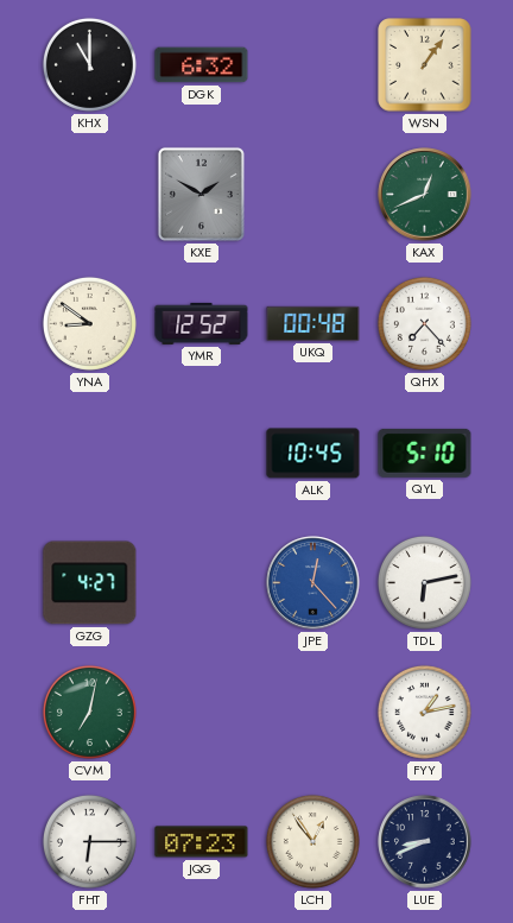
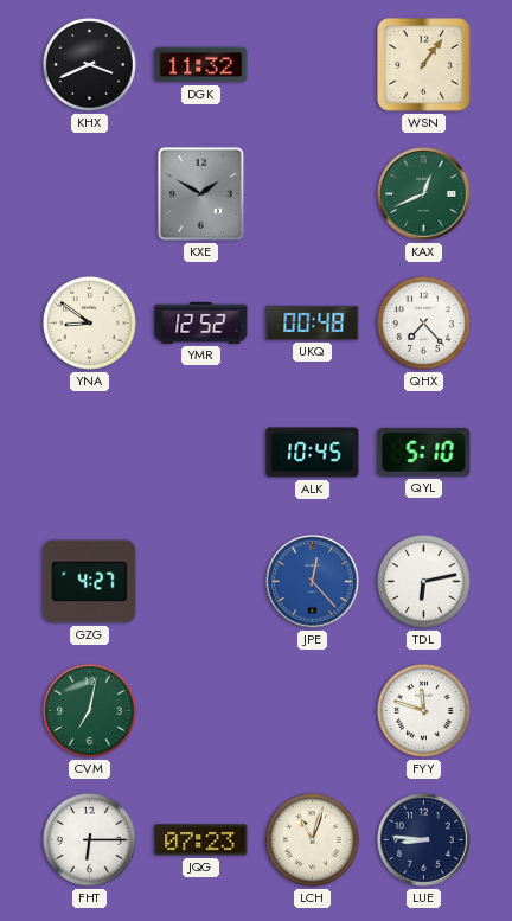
KHX: 11:00 -> 3:41
DGK: 6:32 -> 11:32
FYY: 1:13 -> 11:48
LCH: 12:54 -> 11:03
LUE: 8:41 -> 8:46
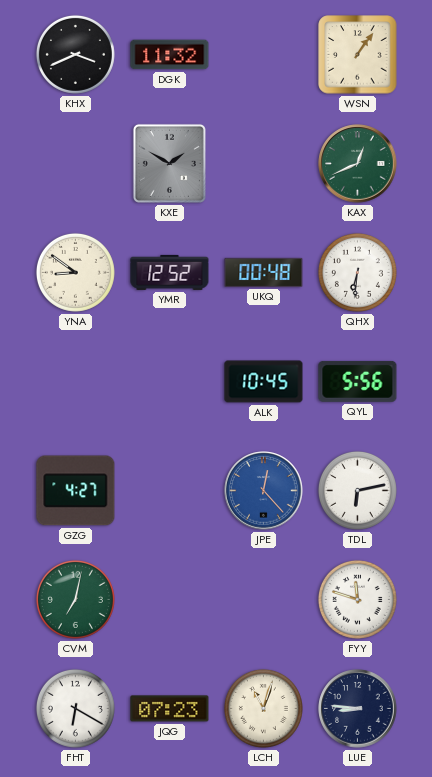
QHX: 7:23 -> 6:31
QYL: 5:10 -> 5:56
FHT: 6:15 -> 6:20
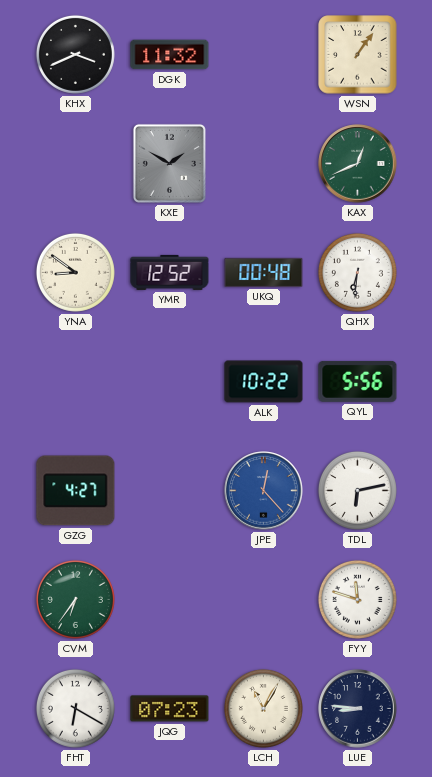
ALK: 10:45 -> 10:22
CVM: 7:02 -> 6:36
LCH: 11:03 -> 11:05
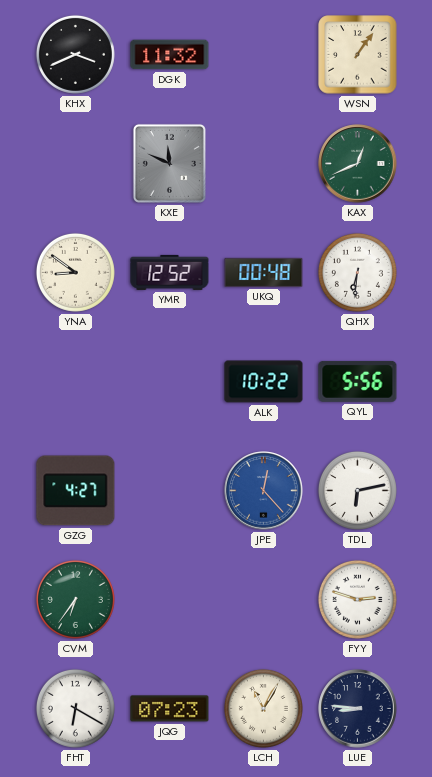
KXE: 1:50 -> 11:49
FYY: 11:48 -> 2:48
